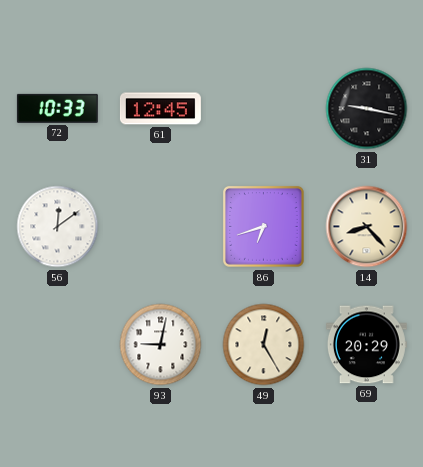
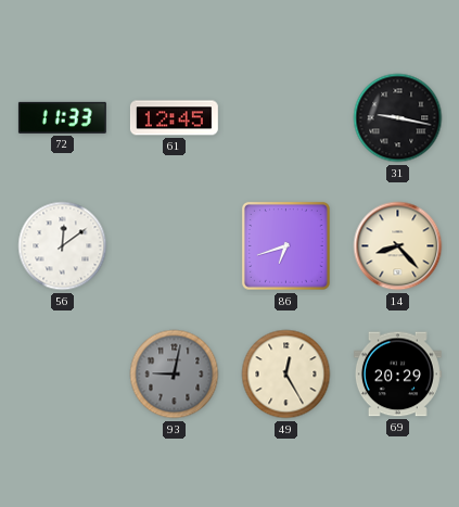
72: 10:33 -> 11:33
93 dial: white -> grey
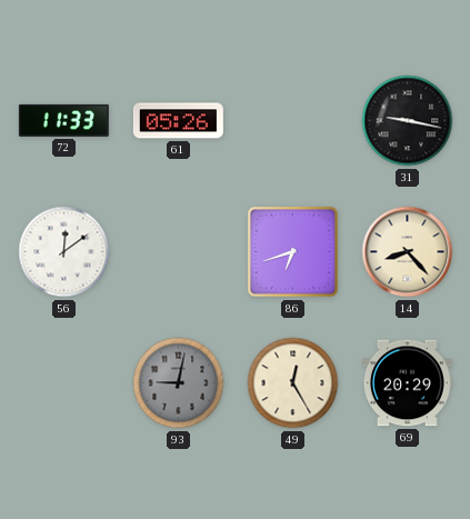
61: 12:45 -> 05:26
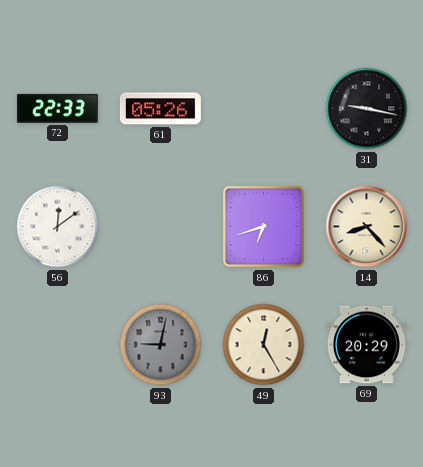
72: 11:33 -> 22:33
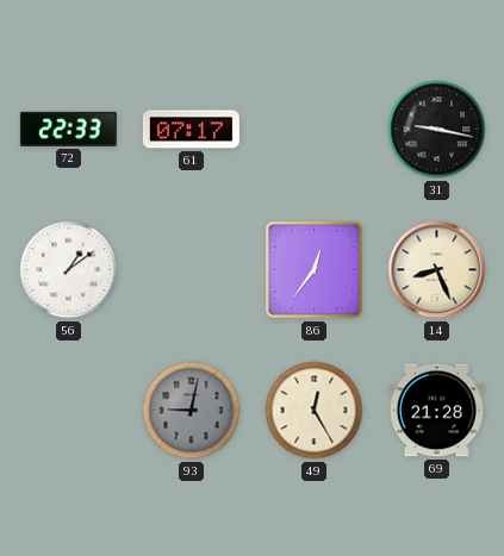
61: 05:26 -> 07:17
56: 12:09 -> 1:09
86: 6:42 -> 12:36
14: 8:23 -> 8:26
69: 20:29 -> 21:28
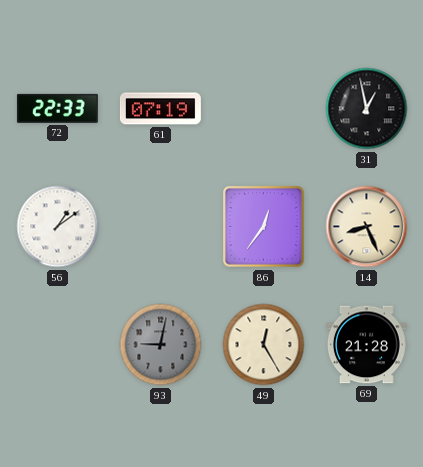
61: 07:17 -> 07:19
31: 9:17 -> 12:58
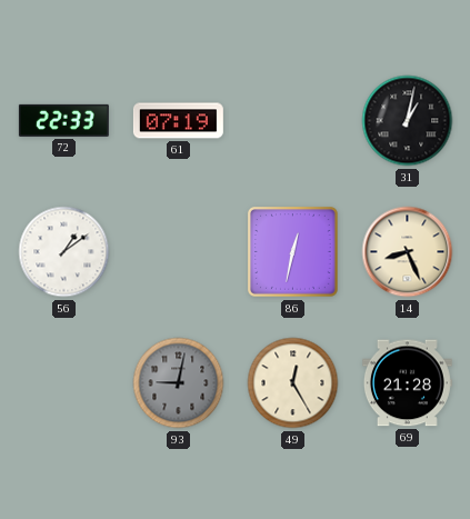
31: 12:58 -> 1:02
86: 12:36 -> 12:32
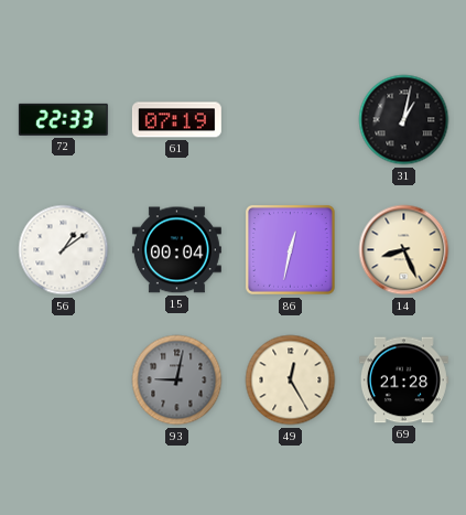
15: none -> 00:04
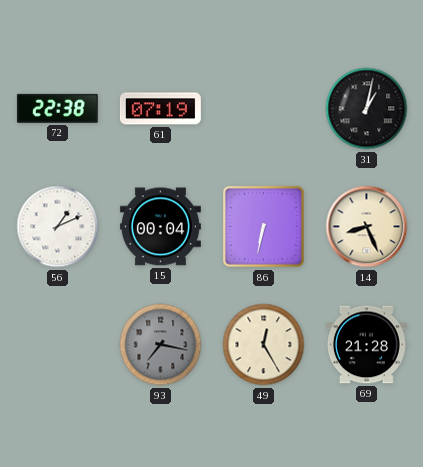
72: 22:33 -> 22:38
56: 1:09 -> 1:11
86: 12:32 -> 6:32
93: 9:02 -> 7:17
